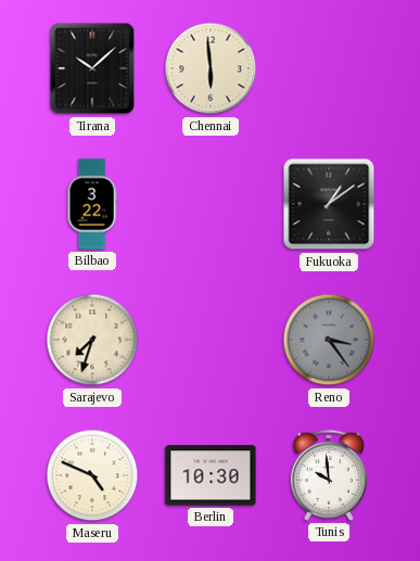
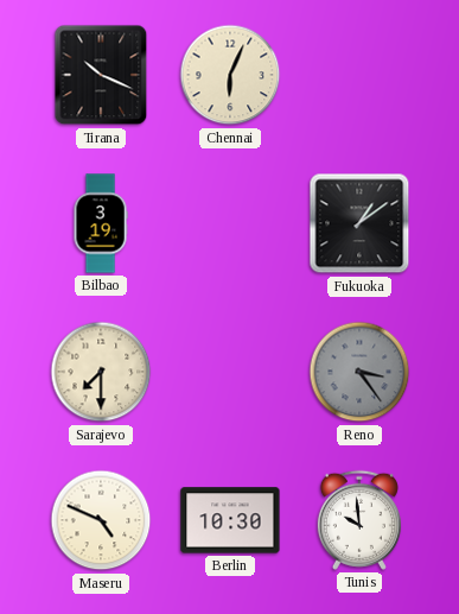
Tirana: 10:08 -> 10:19
Chennai: 5:59 -> 6:04
Bilbao: 3:22 -> 3:19
Sarajevo: 7:33 -> 7:30
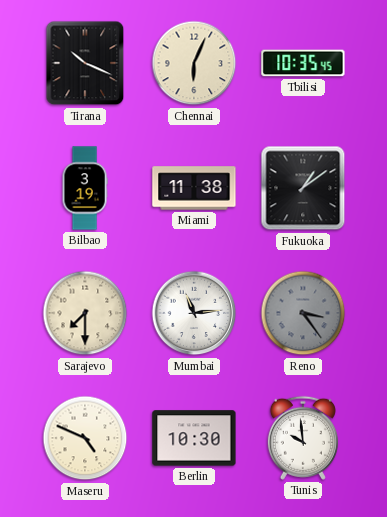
Tbilisi: none -> 10:35
Miami: none -> 11:38
Mumbai: none -> 11:14
